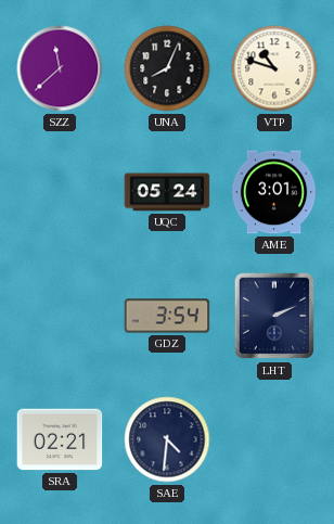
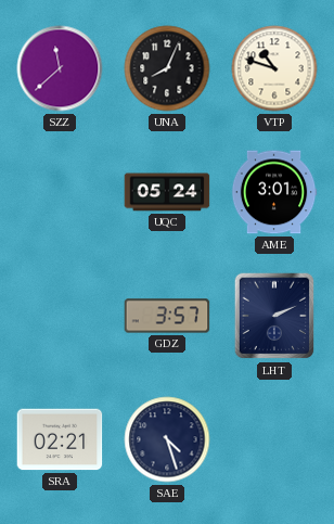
GDZ: 3:54 -> 3:57
SAE: 4:31 -> 4:27
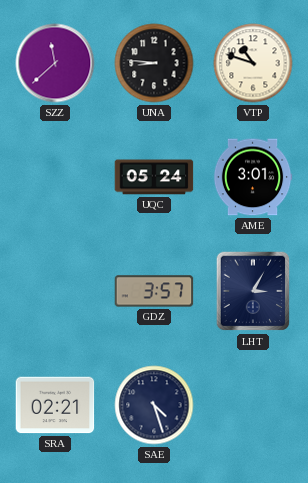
UNA: 8:04 -> 8:46
LHT: 2:11 -> 3:05
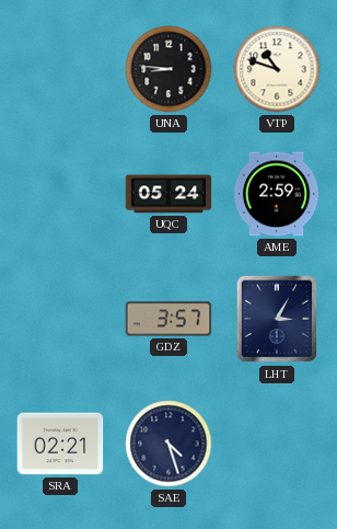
SZZ: 11:38 -> none
AME: 3:01 -> 2:59
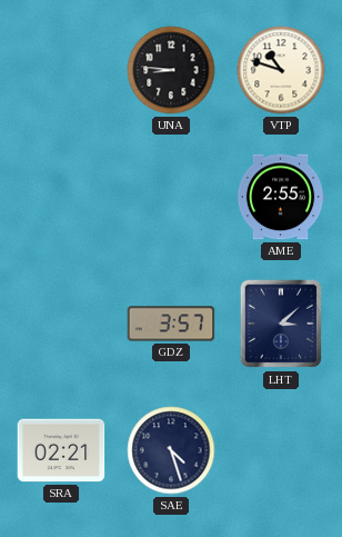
UQC: 05:24 -> none
AME: 2:59 -> 2:55
LHT: 3:05 -> 3:08
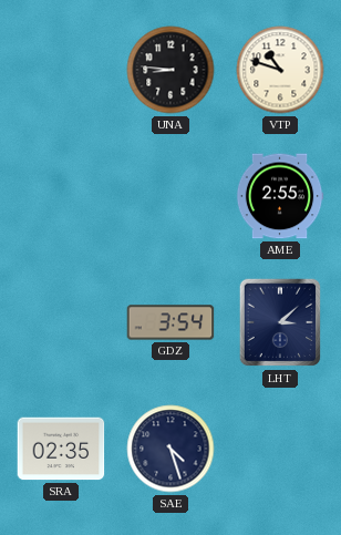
GDZ: 3:57 -> 3:54
SRA: 02:21 -> 02:35
